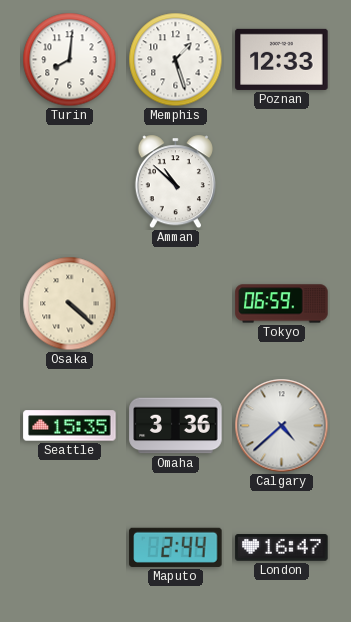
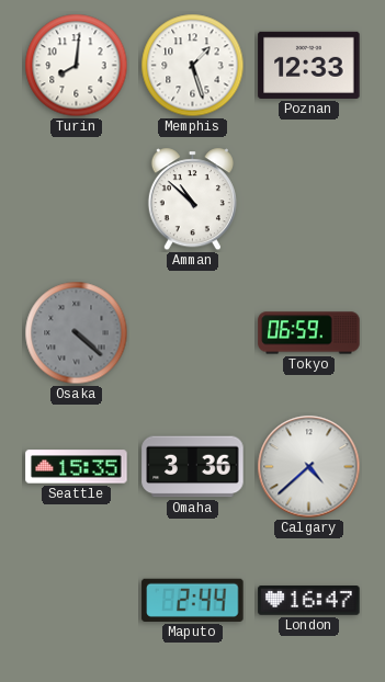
Osaka dial: cream -> grey
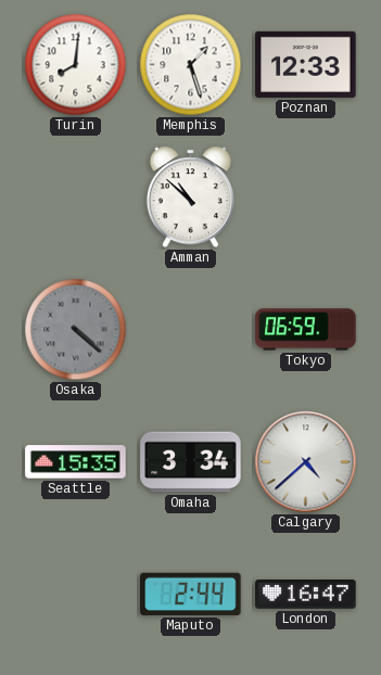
Omaha: 3:36 -> 3:34
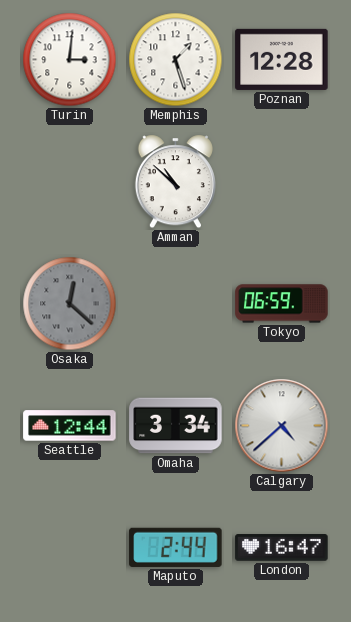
Turin: 8:01 -> 3:01
Poznan: 12:33 -> 12:28
Osaka: 4:22 -> 12:22
Seattle: 15:35 -> 12:44
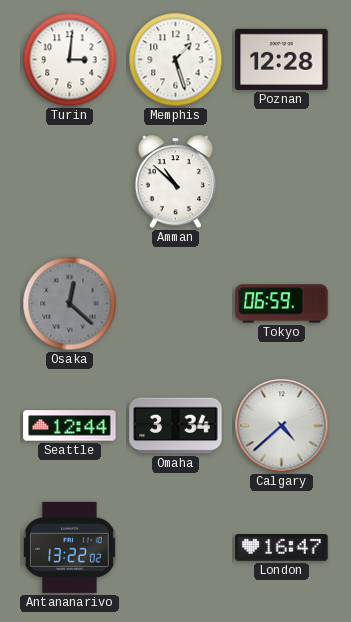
Antananarivo: none -> 13:22
Maputo: 2:44 -> none
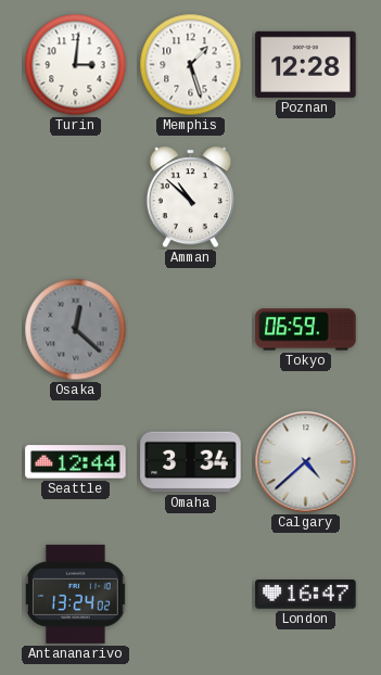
Antananarivo: 13:22 -> 13:24
